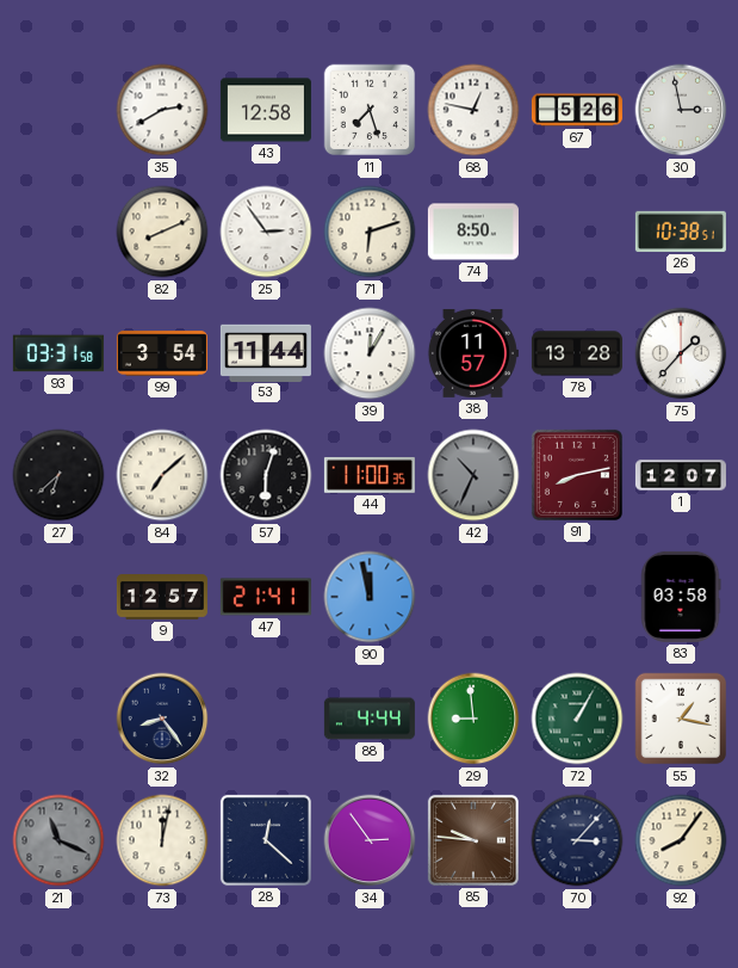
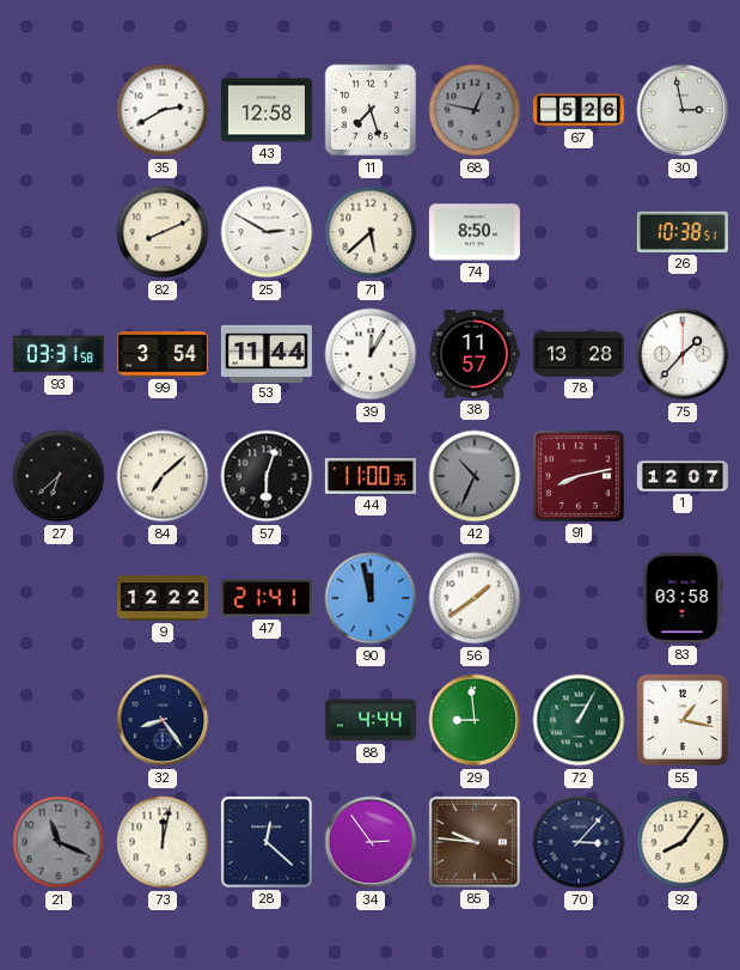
68 dial: white -> grey
25: 2:54 -> 2:50
71: 6:12 -> 5:38
9: 12:57 -> 12:22
56: none -> 1:39
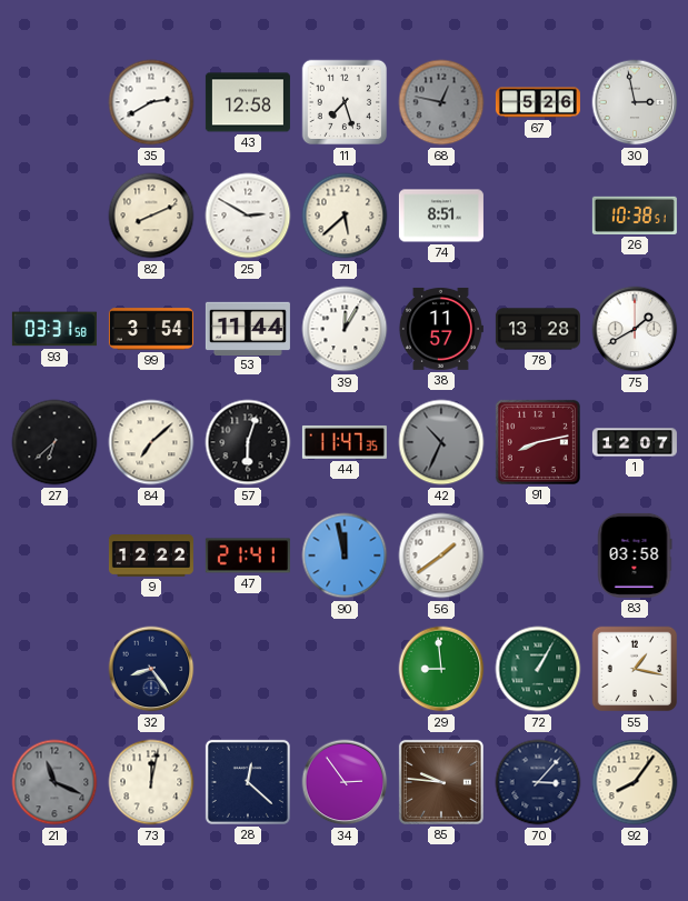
74: 8:50 -> 8:51
75: 1:37 -> 1:40
44: 11:00 -> 11:47
88: 4:44 -> none
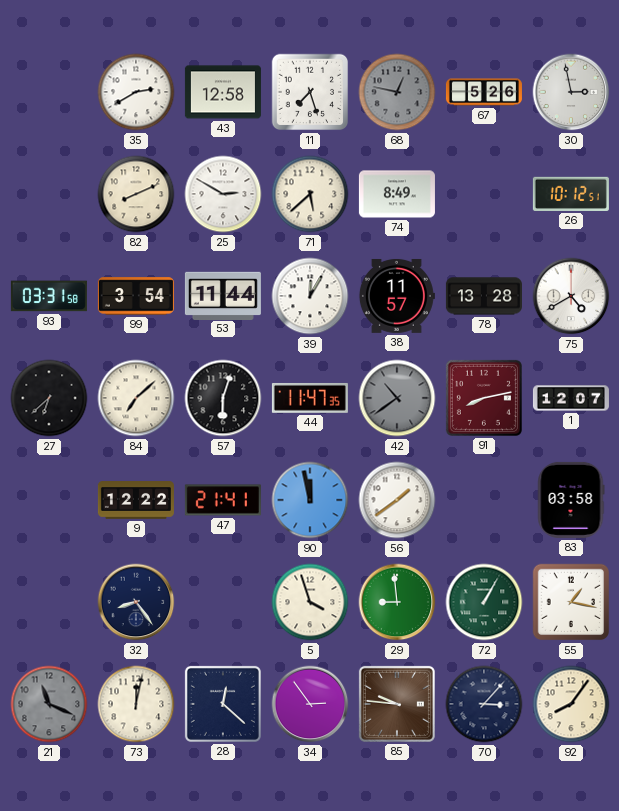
74: 8:51 -> 8:49
26: 10:38 -> 10:12
75: 1:40 -> 4:40
42: 10:34 -> 10:39
5: none -> 3:57
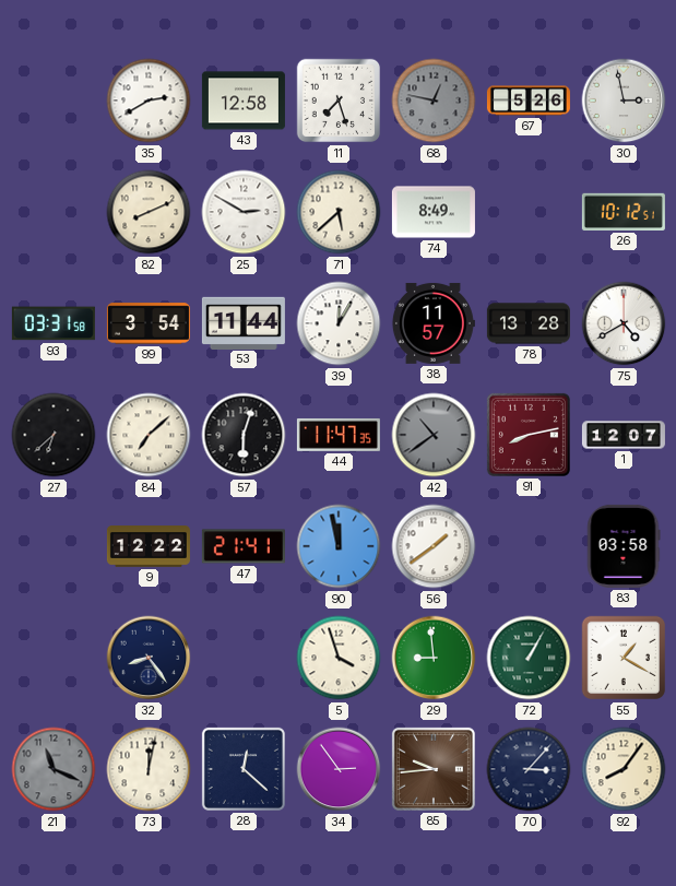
55: 1:17 -> 1:20
85: 9:46 -> 9:44
